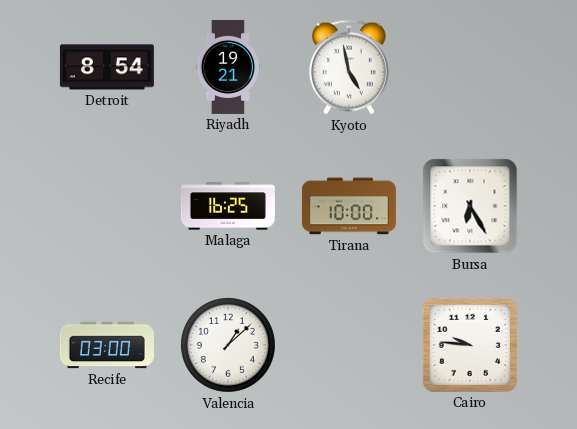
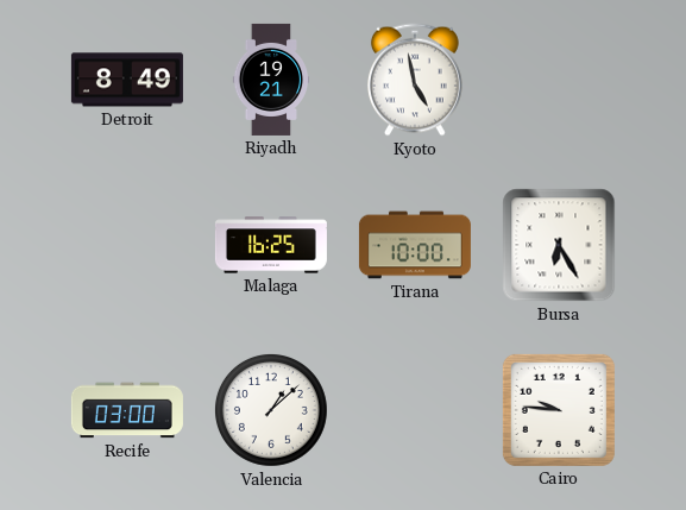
Detroit: 8:54 -> 8:49
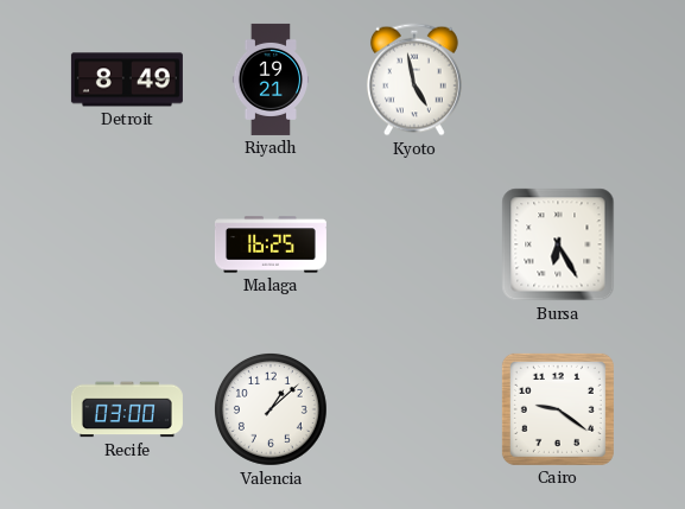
Tirana: 10:00 -> none
Cairo: 9:46 -> 9:21
